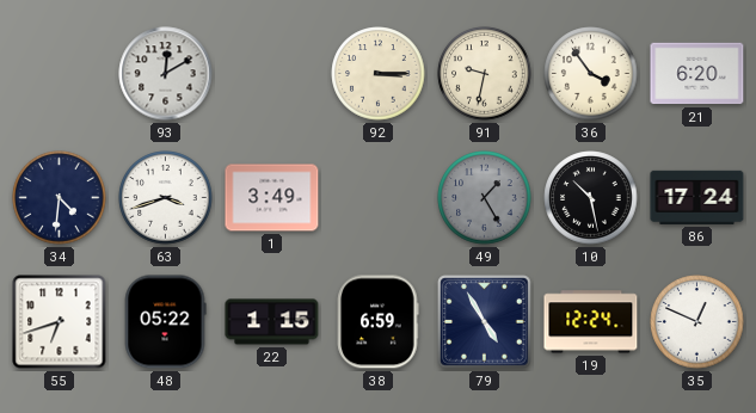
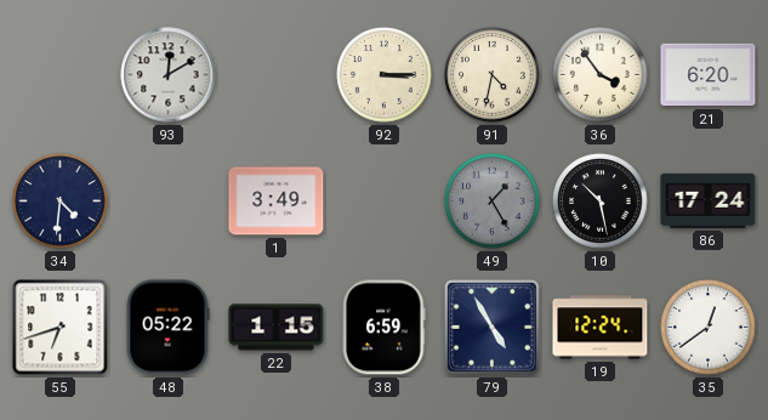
91: 9:32 -> 4:32
63: 3:42 -> none
35: 12:49 -> 12:39
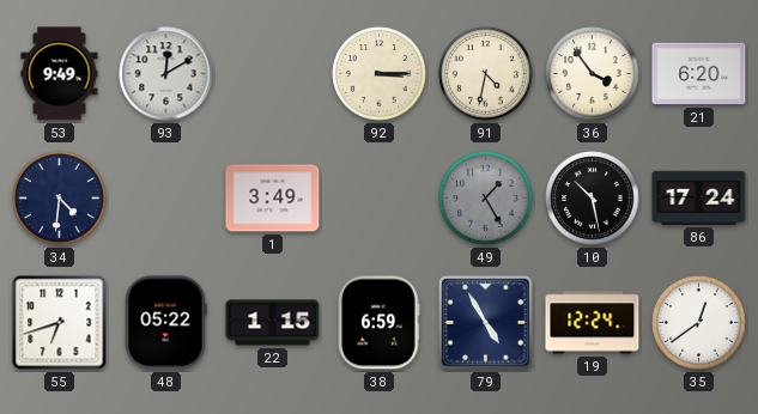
53: none -> 9:49
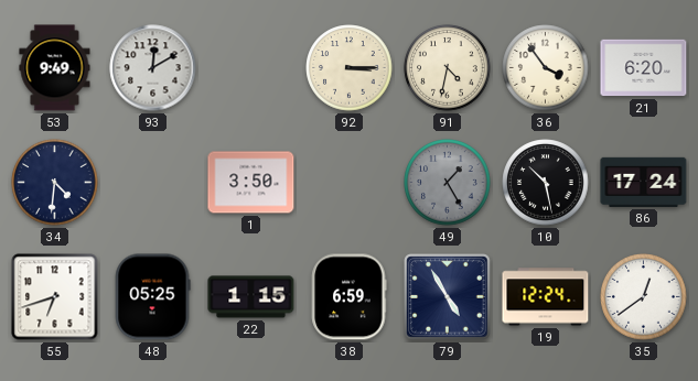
1: 3:49 -> 3:50
48: 05:22 -> 05:25
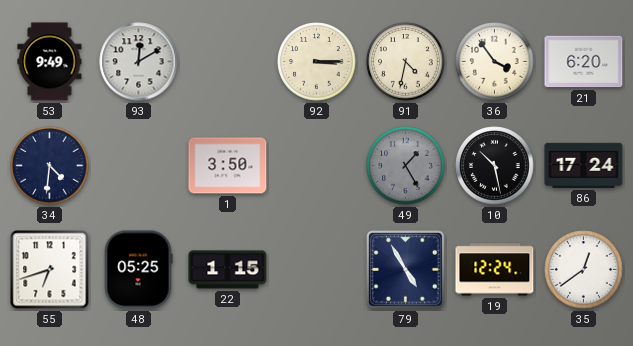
38: 6:59 -> none
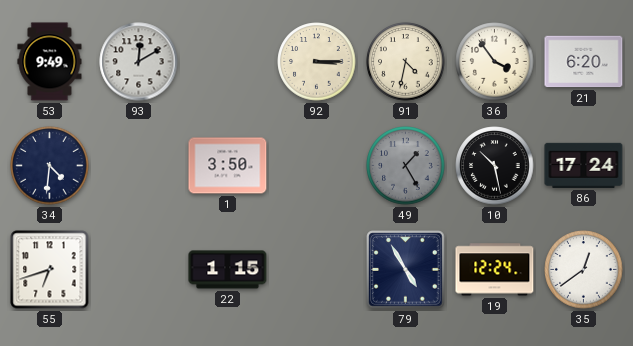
48: 05:25 -> none
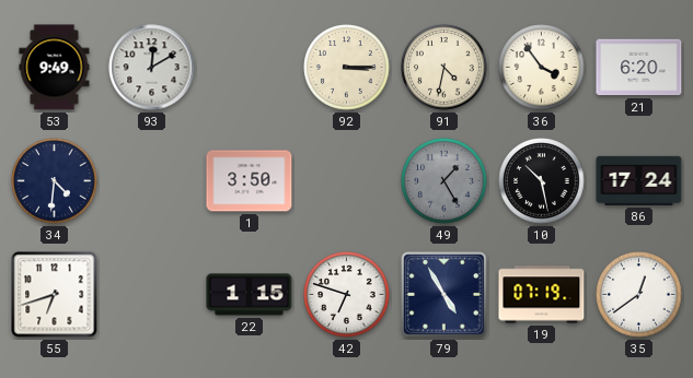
42: none -> 6:48
19: 12:24 -> 07:19
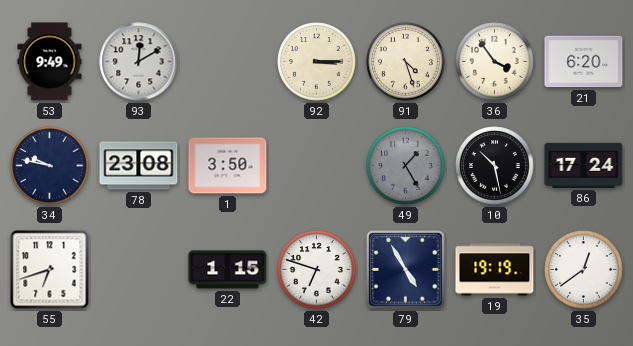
91: 4:32 -> 4:27
34: 4:31 -> 9:47
78: none -> 23:08
19: 07:19 -> 19:19
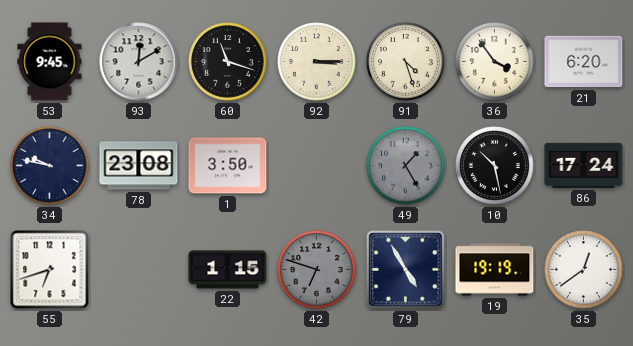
53: 9:49 -> 9:45
60: none -> 11:18
42 dial: white -> grey
